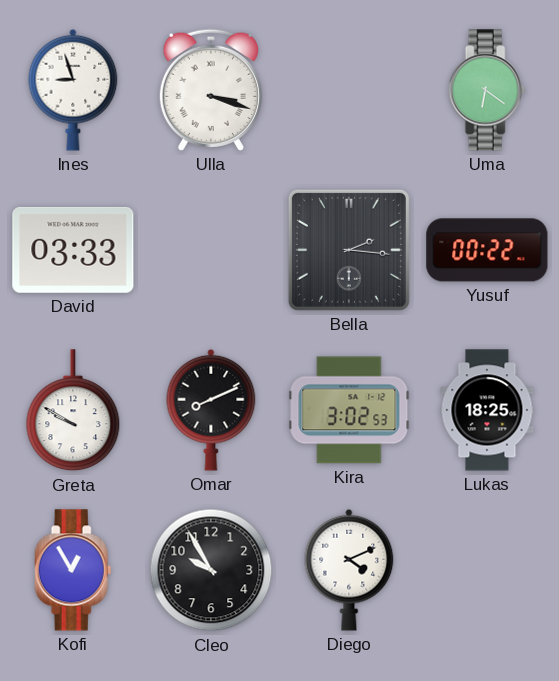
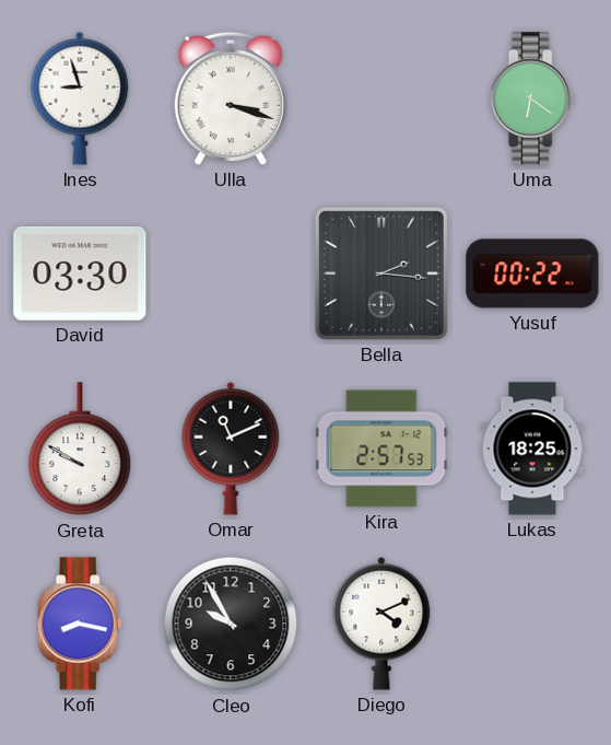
David: 03:33 -> 03:30
Omar: 8:11 -> 11:11
Kira: 3:02 -> 2:57
Kofi: 12:55 -> 8:17
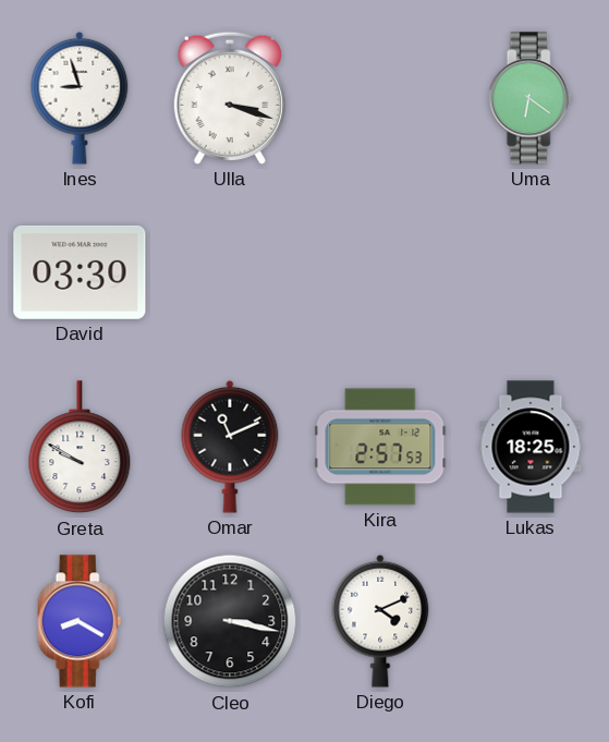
Bella: 2:16 -> none
Yusuf: 00:22 -> none
Kofi: 8:17 -> 8:20
Cleo: 9:55 -> 3:17
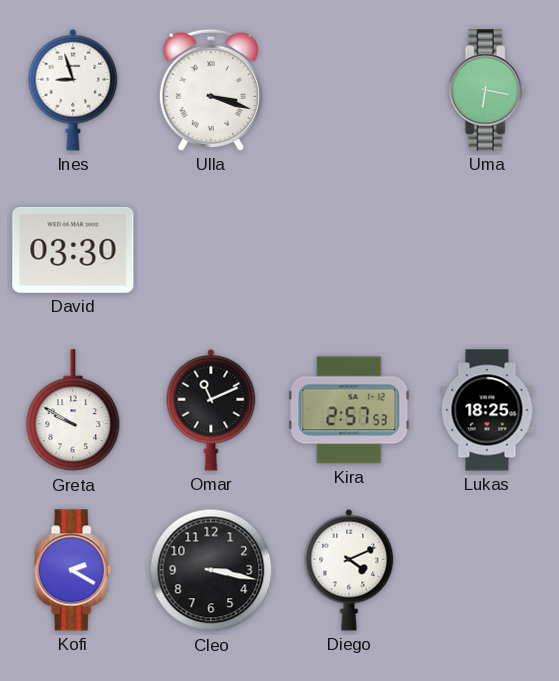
Uma: 6:21 -> 6:17
Kofi: 8:20 -> 2:20
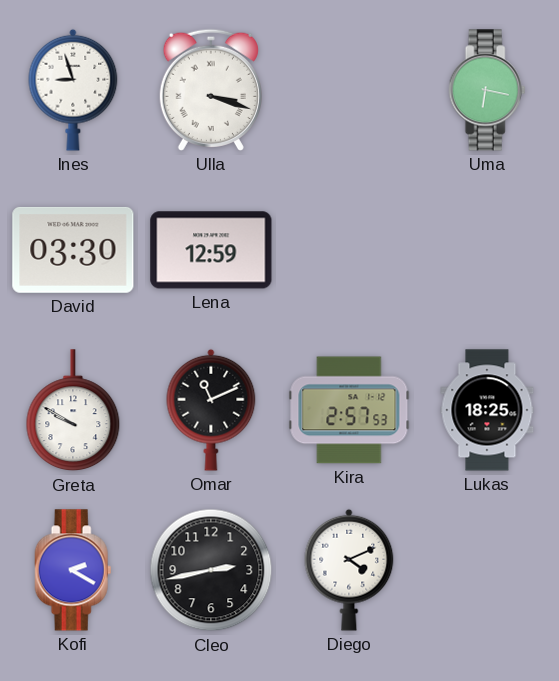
Lena: none -> 12:59
Cleo: 3:17 -> 2:43
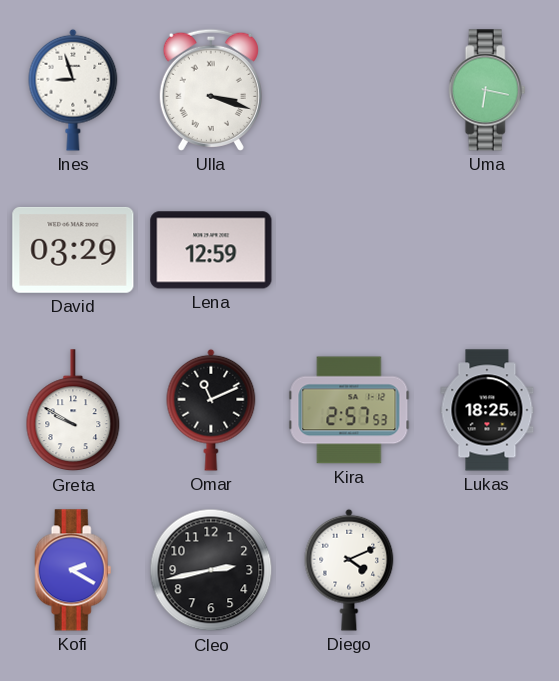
David: 03:30 -> 03:29
